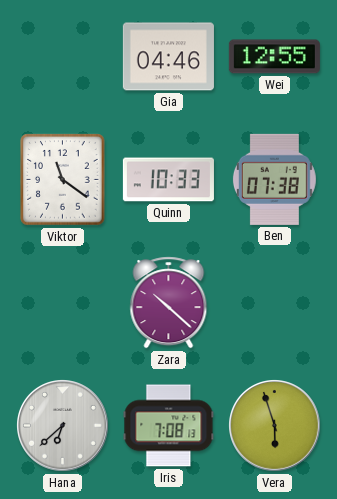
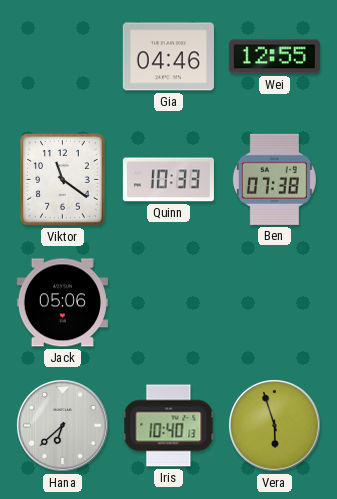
Jack: none -> 05:06
Zara: 10:22 -> none
Iris: 7:08 -> 10:40
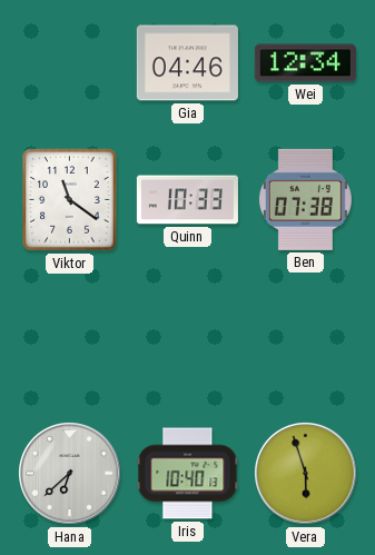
Wei: 12:55 -> 12:34
Jack: 05:06 -> none
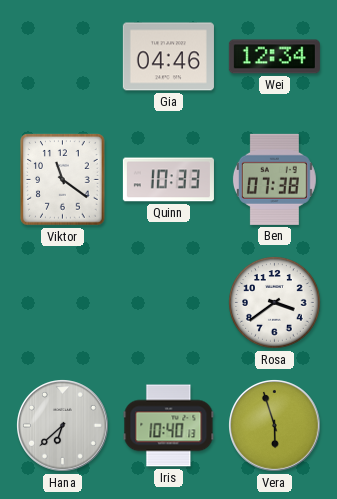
Rosa: none -> 3:39
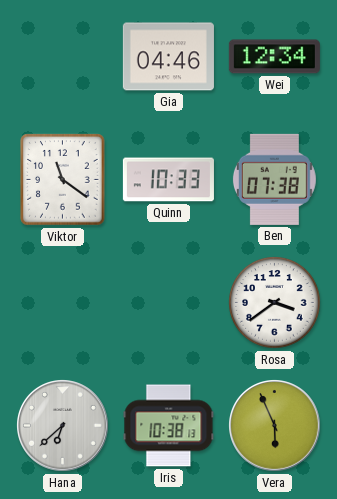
Iris: 10:40 -> 10:38
Vera: 5:57 -> 5:56
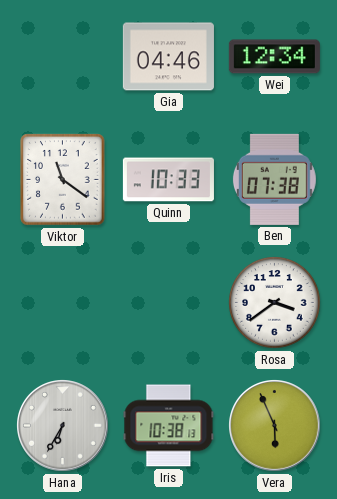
Hana: 6:38 -> 6:35
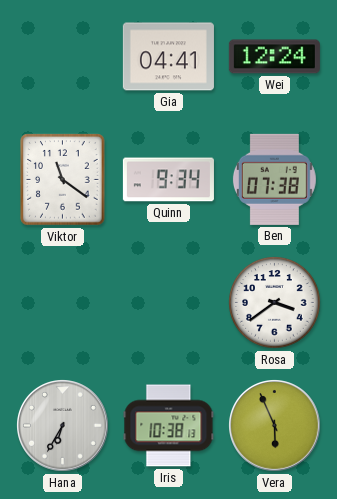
Gia: 04:46 -> 04:41
Wei: 12:34 -> 12:24
Quinn: 10:33 -> 9:34
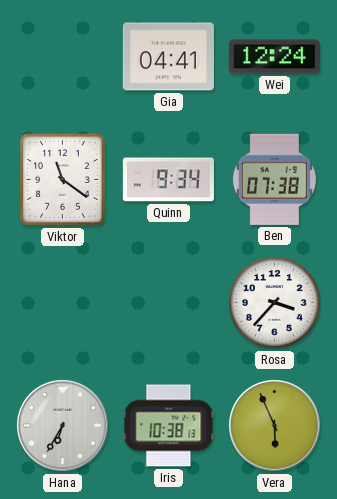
Rosa: 3:39 -> 3:37
